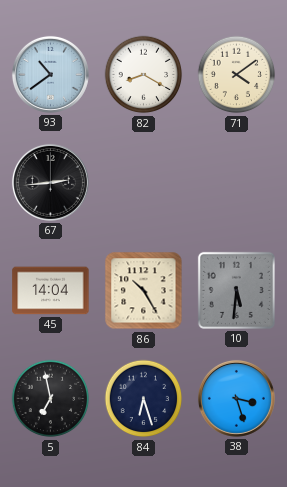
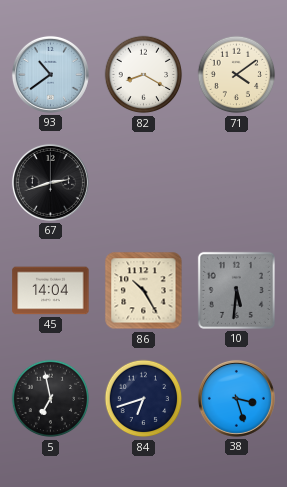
67: 2:44 -> 2:42
84: 6:27 -> 6:42
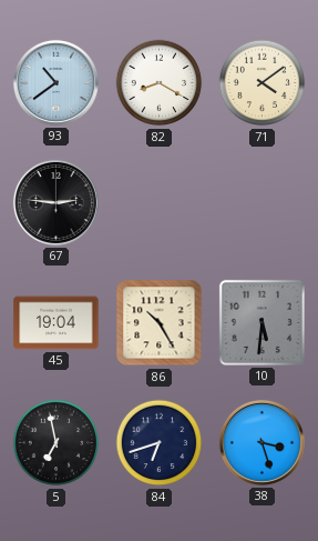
67: 2:42 -> 2:46
45: 14:04 -> 19:04
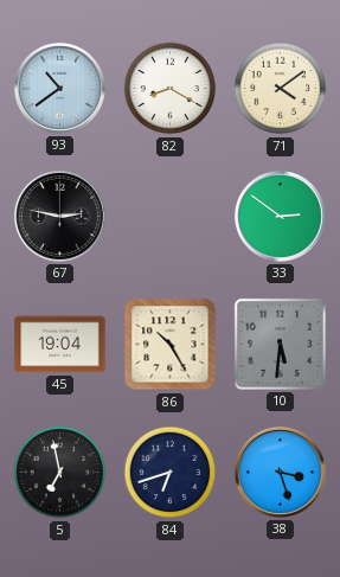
67: 2:46 -> 2:47
33: none -> 2:51
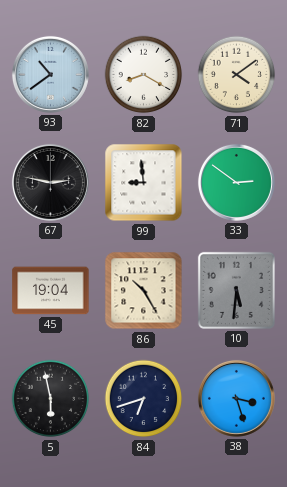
99: none -> 8:59
5: 6:58 -> 5:58
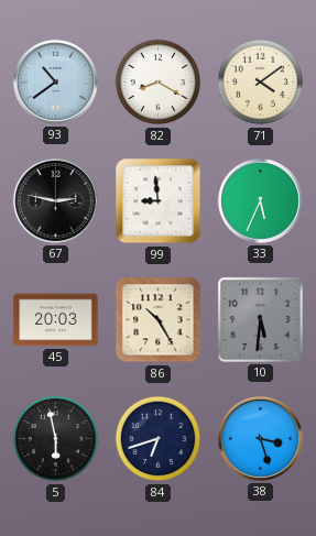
33: 2:51 -> 5:34
45: 19:04 -> 20:03
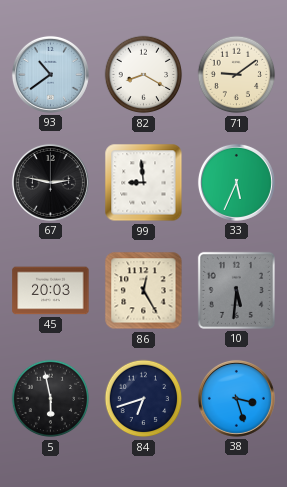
71: 4:09 -> 9:09
86: 10:25 -> 12:25
